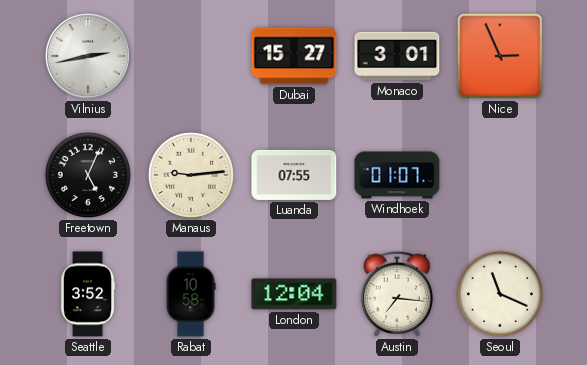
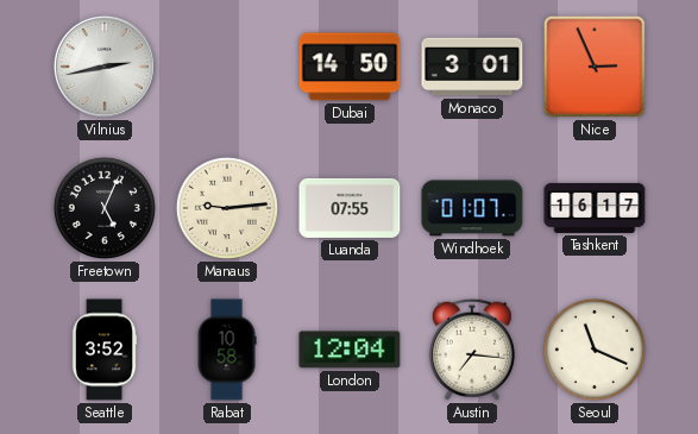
Dubai: 15:27 -> 14:50
Tashkent: none -> 16:17
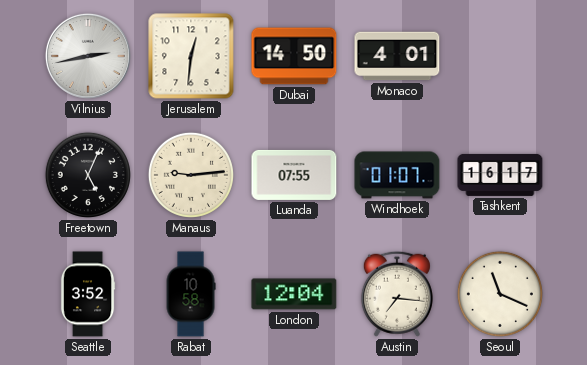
Jerusalem: none -> 12:31
Monaco: 3:01 -> 4:01
Nice: 2:56 -> none
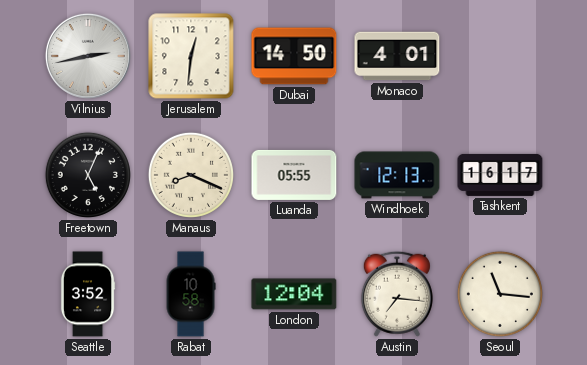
Manaus: 9:14 -> 8:19
Luanda: 07:55 -> 05:55
Windhoek: 01:07 -> 12:13
Seoul: 11:19 -> 11:16
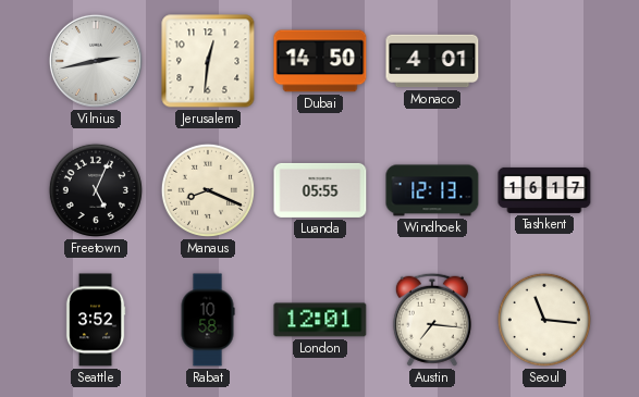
London: 12:04 -> 12:01
